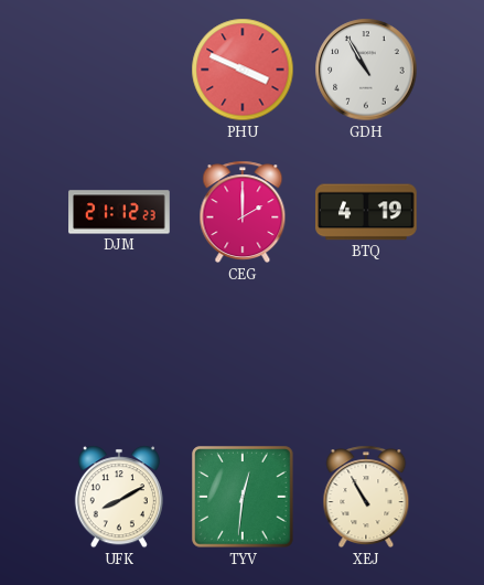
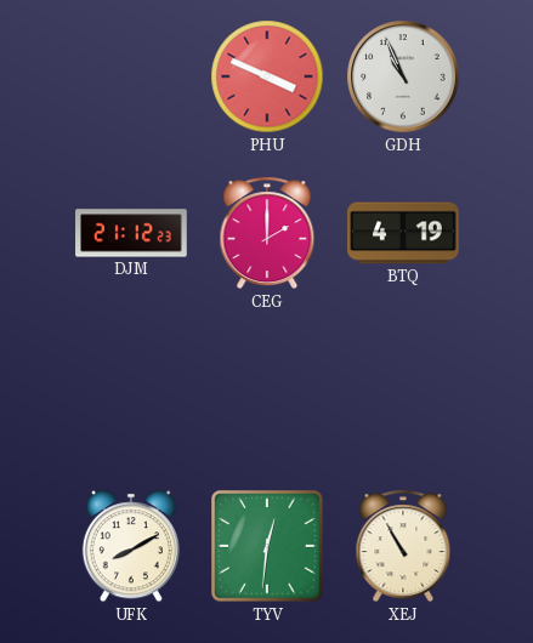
GDH: 10:55 -> 10:56
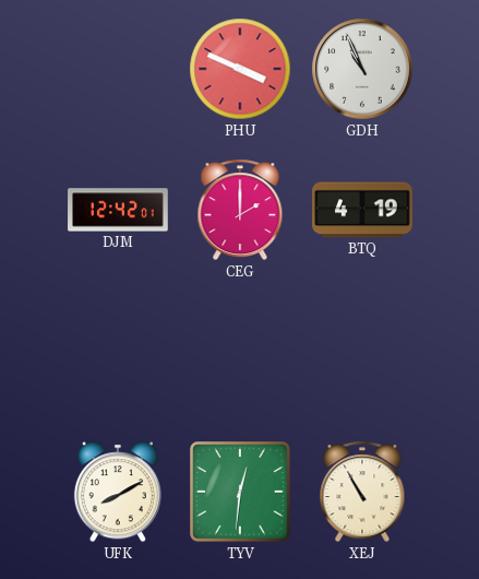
DJM: 21:12 -> 12:42
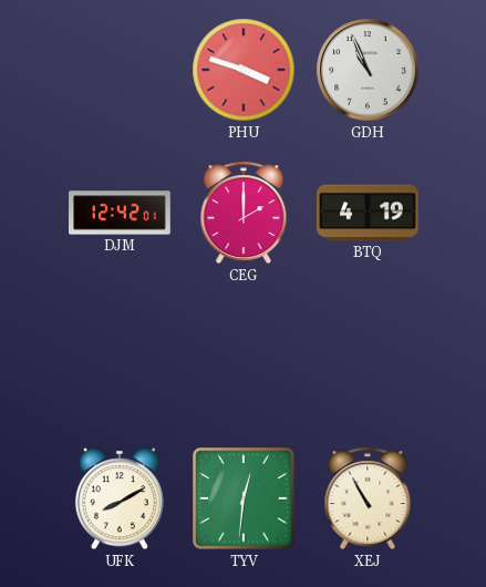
PHU: 3:49 -> 3:48
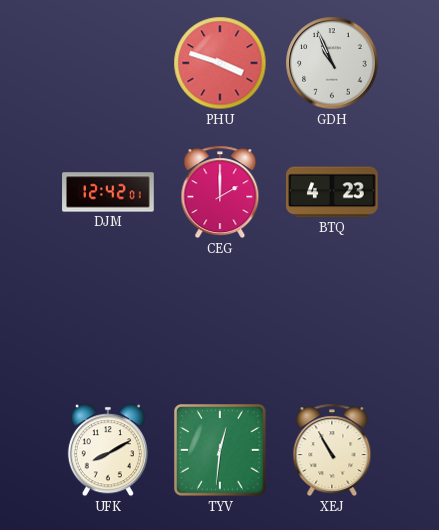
BTQ: 4:19 -> 4:23
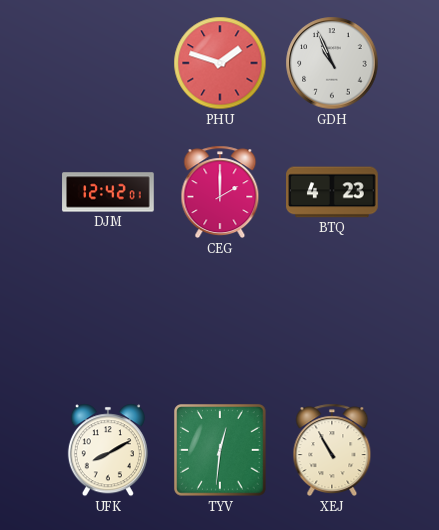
PHU: 3:48 -> 1:48
